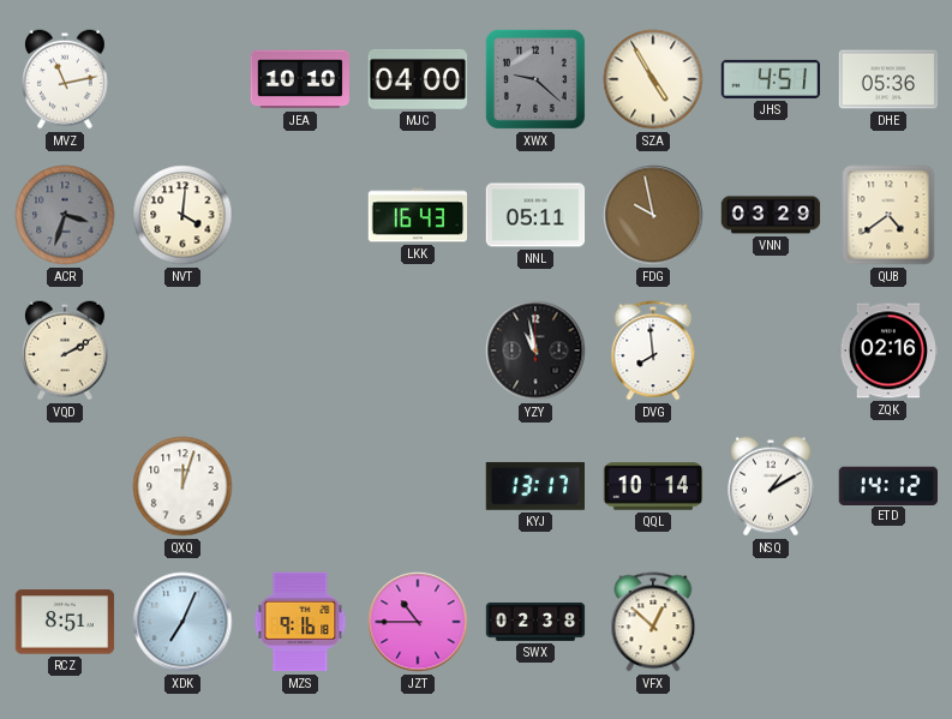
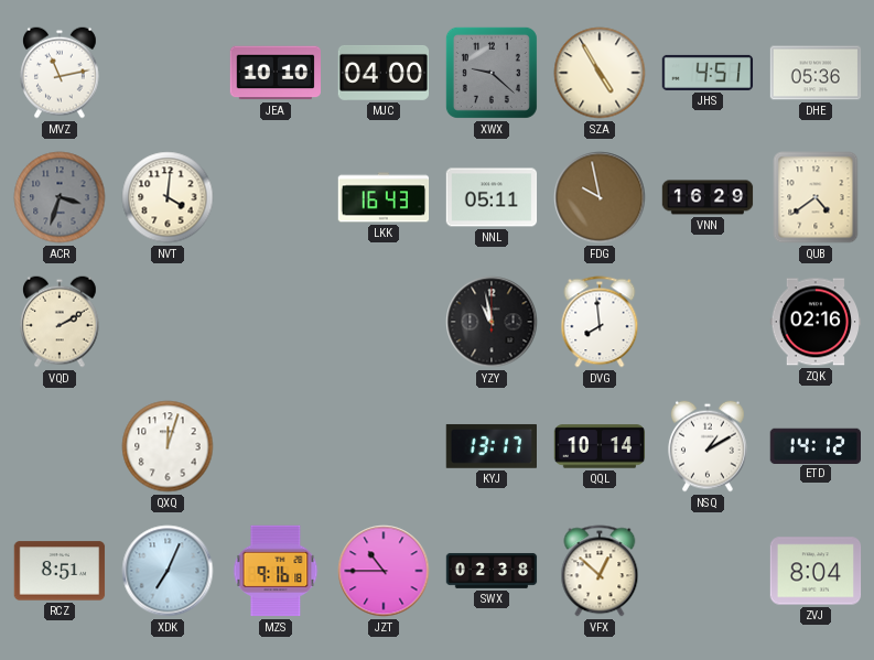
VNN: 03:29 -> 16:29
ZVJ: none -> 8:04
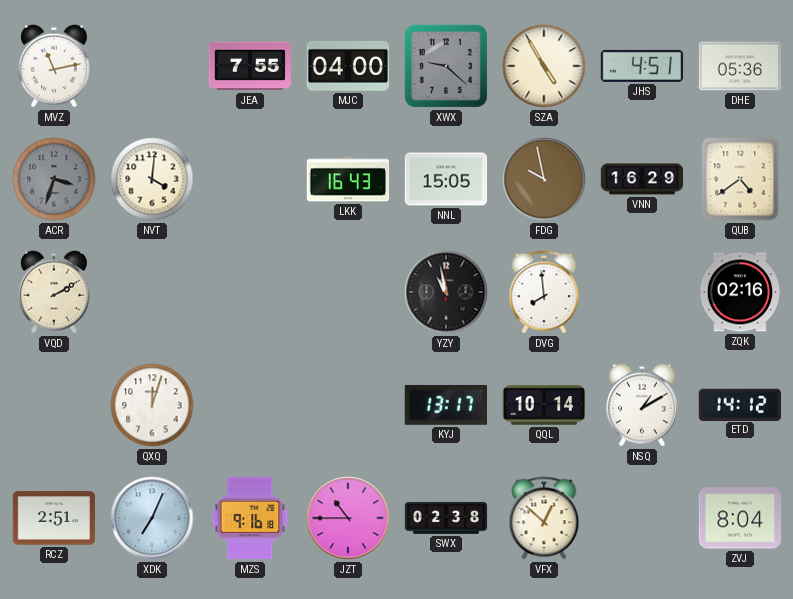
JEA: 10:10 -> 7:55
NNL: 05:11 -> 15:05
RCZ: 8:51 -> 2:51
